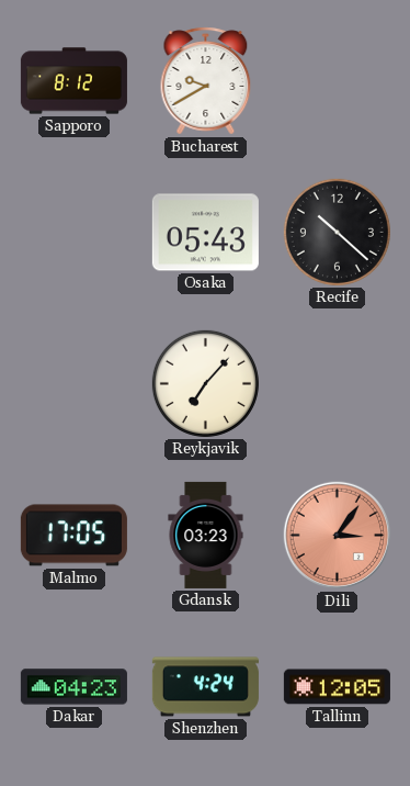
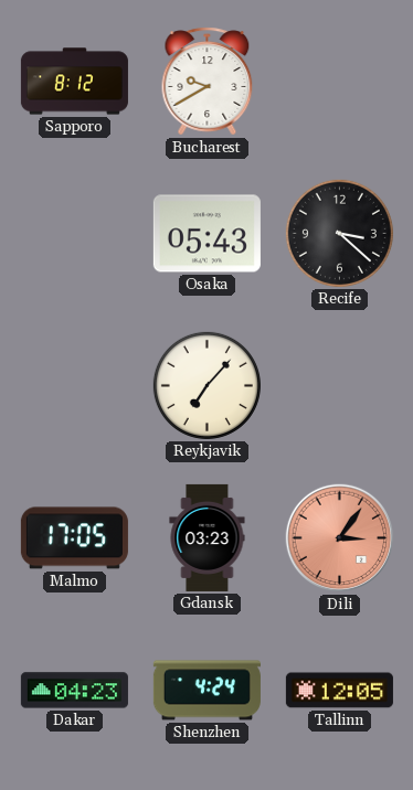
Recife: 10:22 -> 3:22
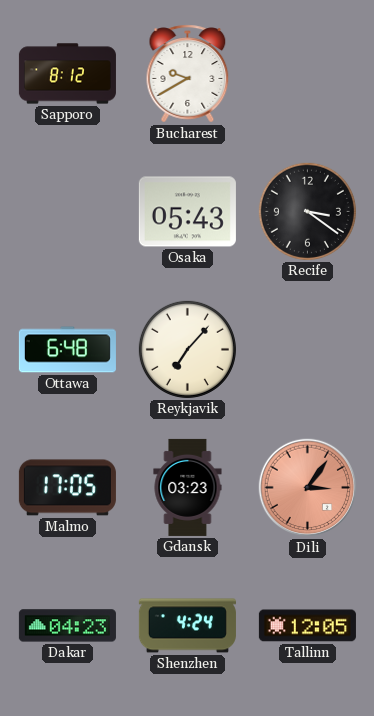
Recife: 3:22 -> 3:21
Ottawa: none -> 6:48
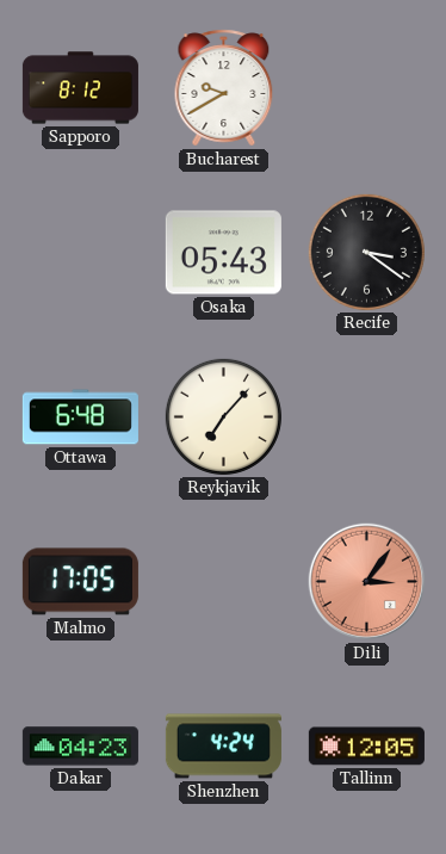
Gdansk: 03:23 -> none
